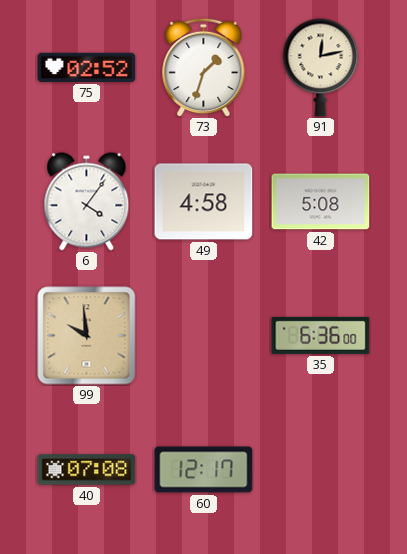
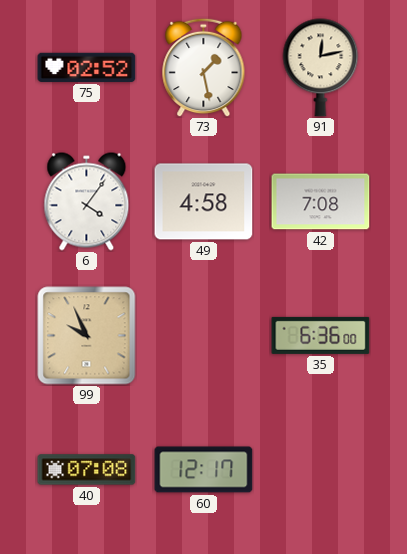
73: 1:33 -> 1:28
42: 5:08 -> 7:08
99: 9:59 -> 9:56
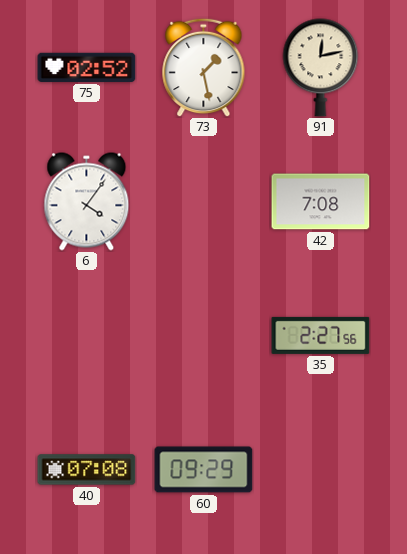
49: 4:58 -> none
99: 9:56 -> none
35: 6:36 -> 2:27
60: 12:17 -> 09:29
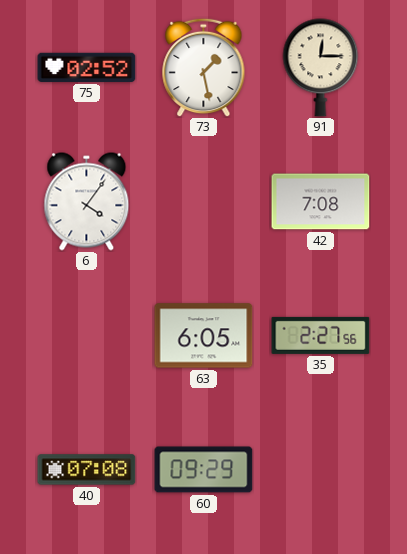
91: 12:13 -> 12:15
63: none -> 6:05
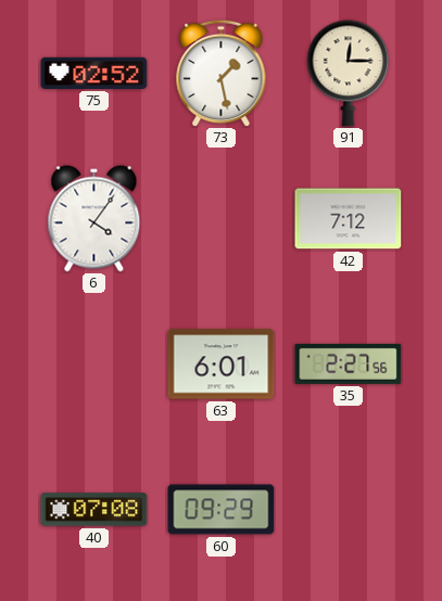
42: 7:08 -> 7:12
63: 6:05 -> 6:01
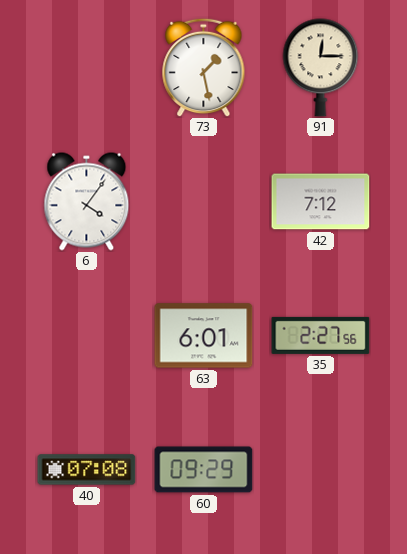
75: 02:52 -> none
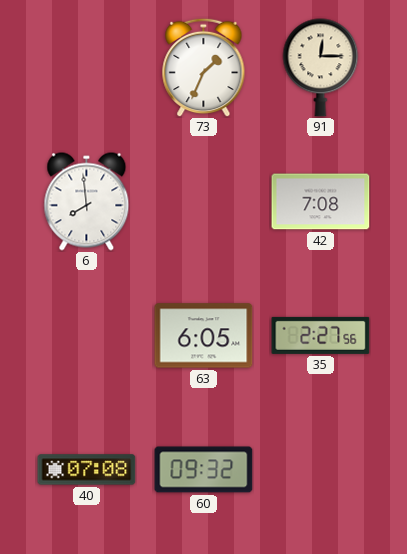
73: 1:28 -> 1:34
6: 4:06 -> 7:59
42: 7:12 -> 7:08
63: 6:01 -> 6:05
60: 09:29 -> 09:32
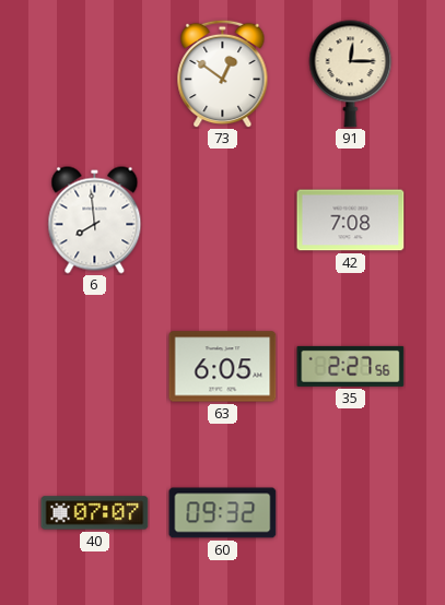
73: 1:34 -> 12:51
40: 07:08 -> 07:07
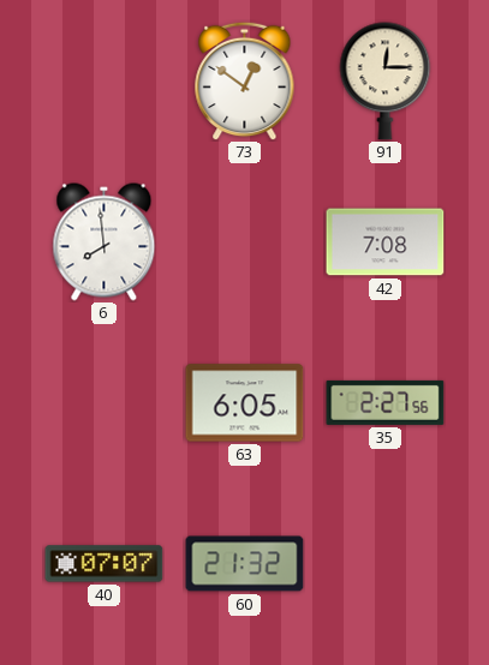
60: 09:32 -> 21:32
